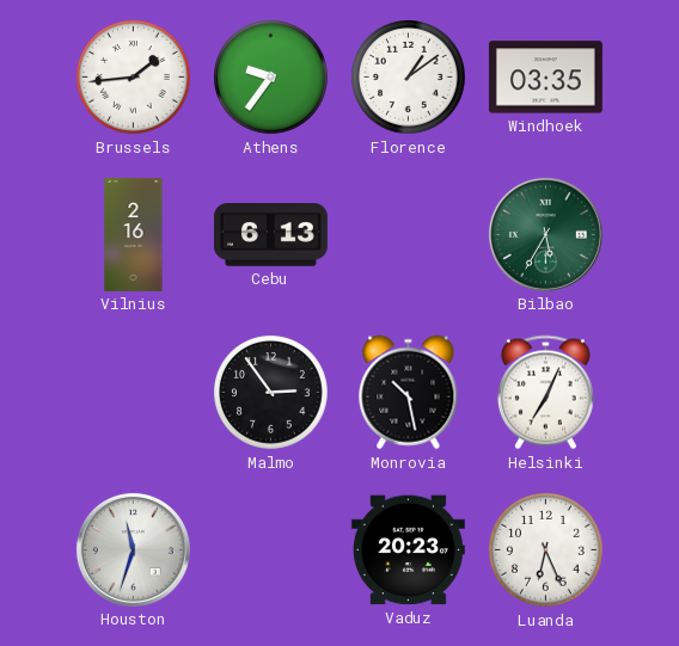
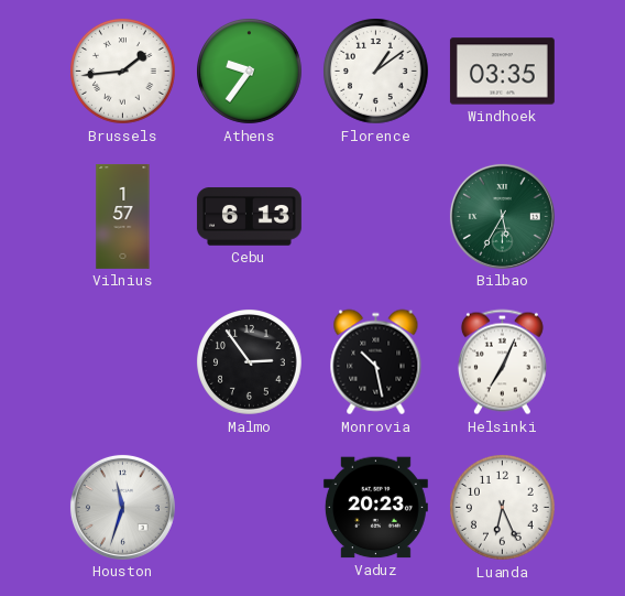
Vilnius: 2:16 -> 1:57
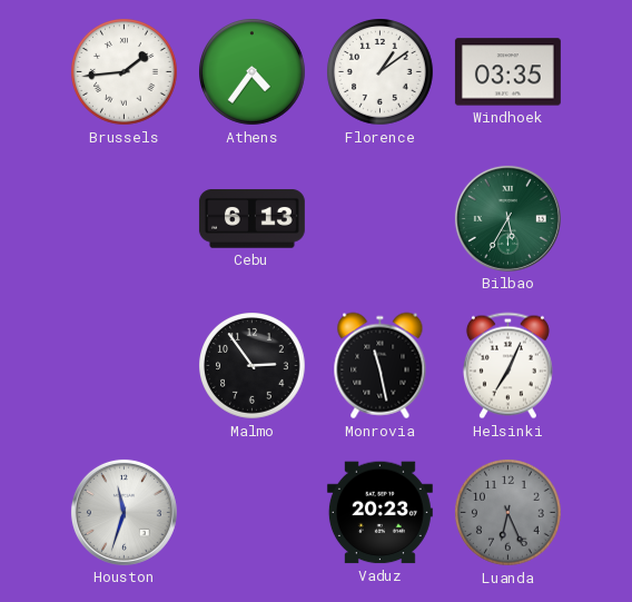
Athens: 9:36 -> 4:36
Vilnius: 1:57 -> none
Monrovia: 10:28 -> 11:28
Luanda dial: white -> grey
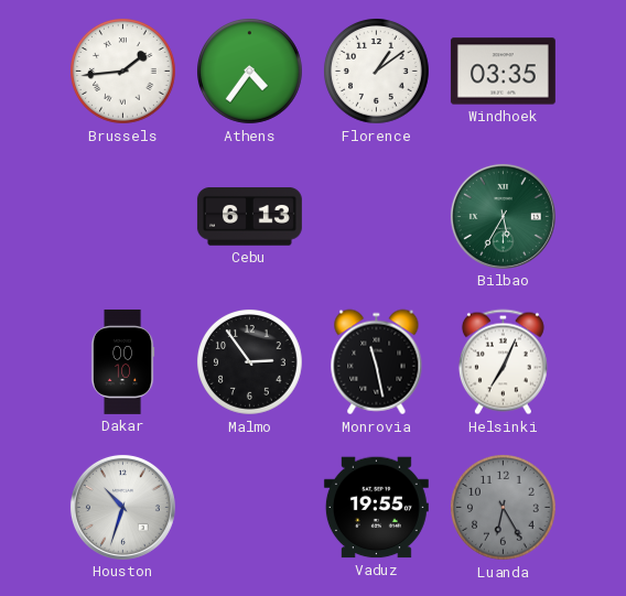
Dakar: none -> 00:10
Houston: 11:33 -> 10:33
Vaduz: 20:23 -> 19:55
Luanda: 6:26 -> 6:25
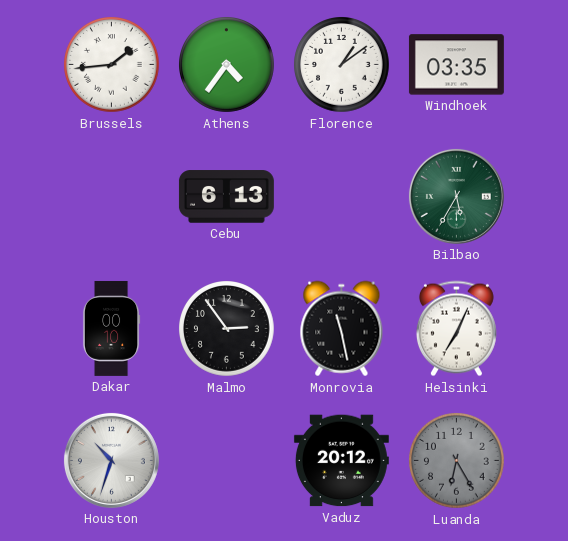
Vaduz: 19:55 -> 20:12
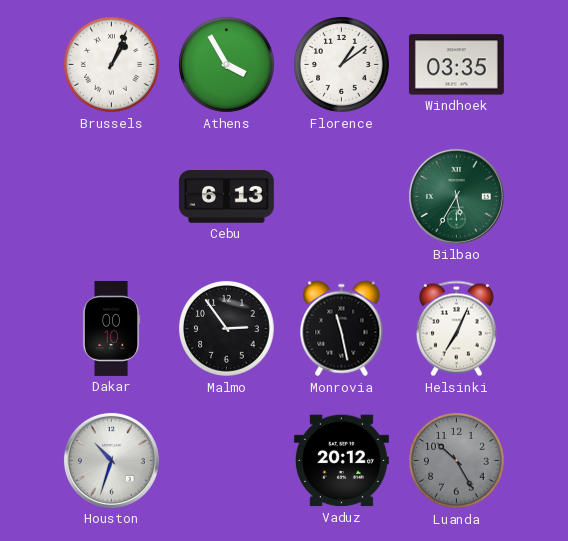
Brussels: 1:44 -> 1:04
Athens: 4:36 -> 3:55
Luanda: 6:25 -> 10:25
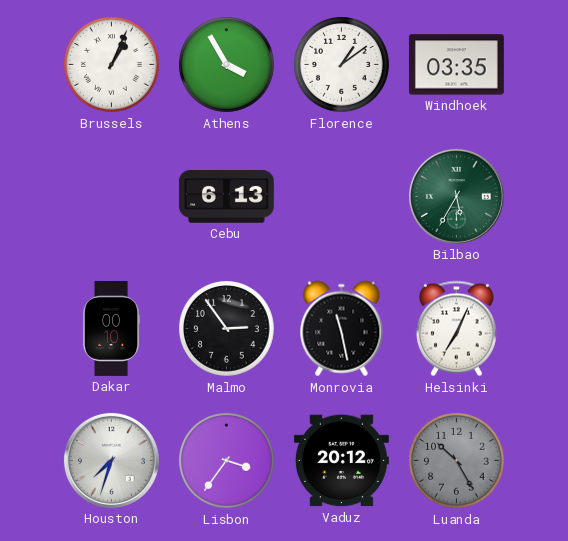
Houston: 10:33 -> 7:33
Lisbon: none -> 3:36
